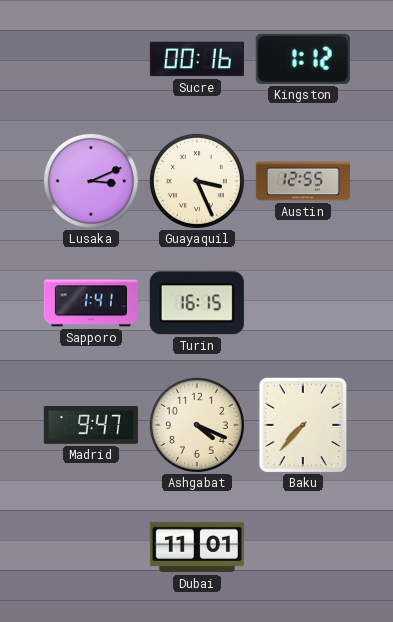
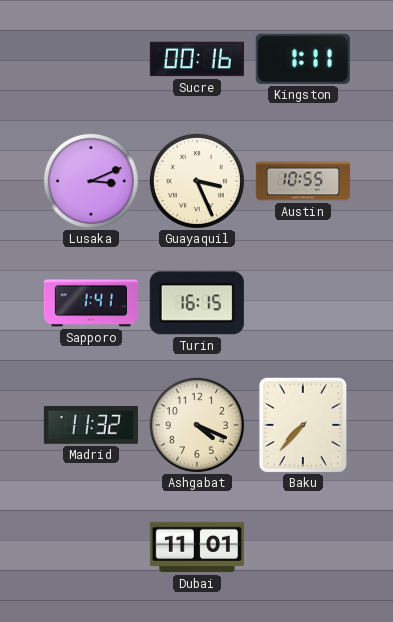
Kingston: 1:12 -> 1:11
Austin: 12:55 -> 10:55
Madrid: 9:47 -> 11:32
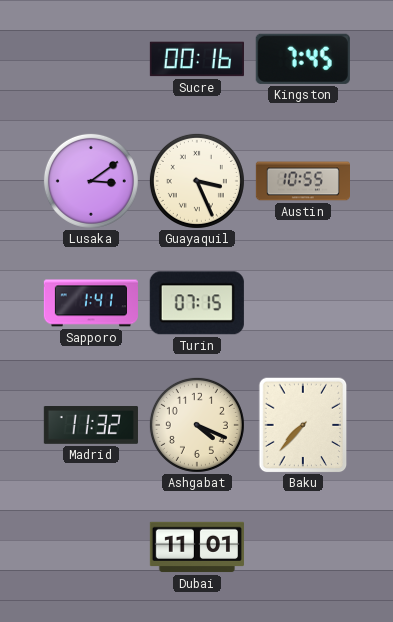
Kingston: 1:11 -> 7:45
Lusaka: 3:11 -> 3:09
Turin: 16:15 -> 07:15
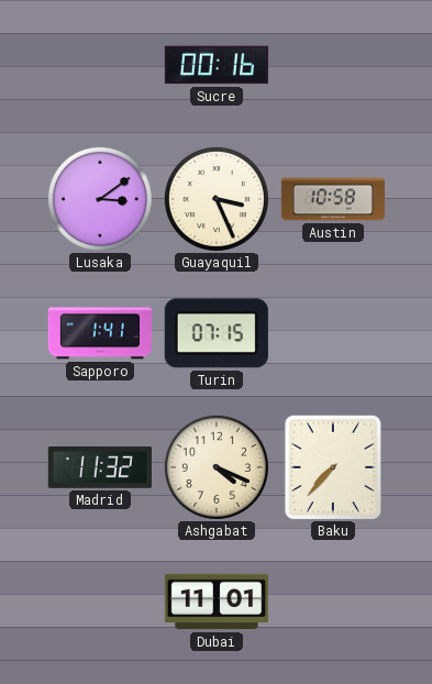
Kingston: 7:45 -> none
Austin: 10:55 -> 10:58
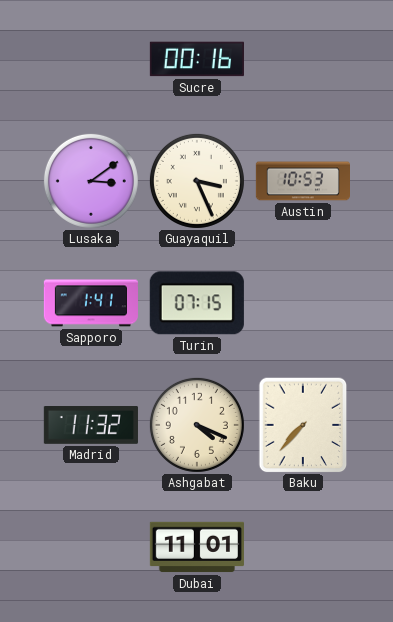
Austin: 10:58 -> 10:53
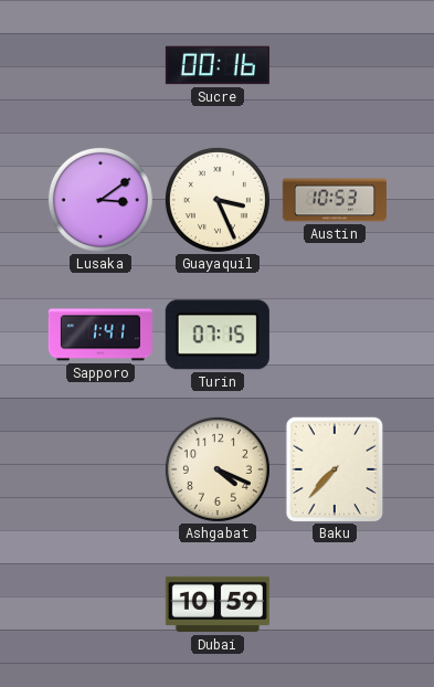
Madrid: 11:32 -> none
Dubai: 11:01 -> 10:59
